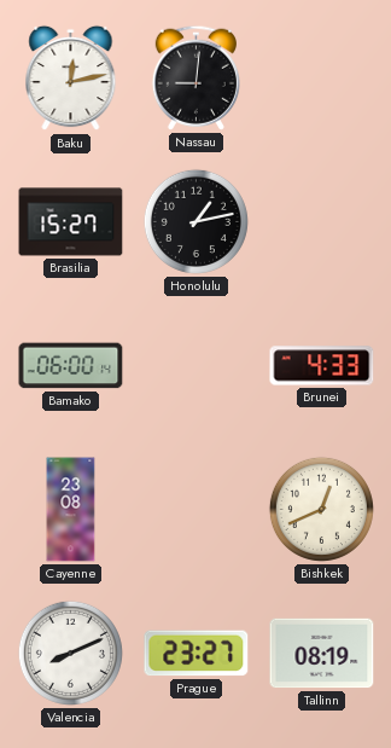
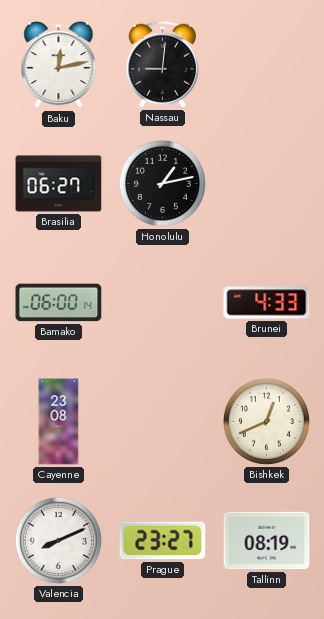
Brasilia: 15:27 -> 06:27
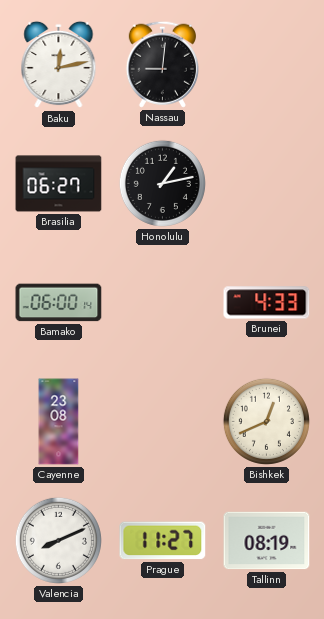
Prague: 23:27 -> 11:27
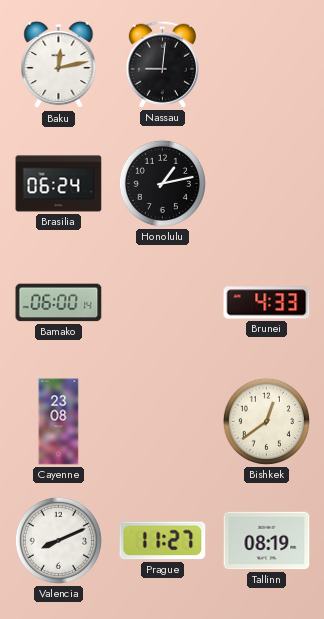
Brasilia: 06:27 -> 06:24
Bishkek: 12:41 -> 12:39
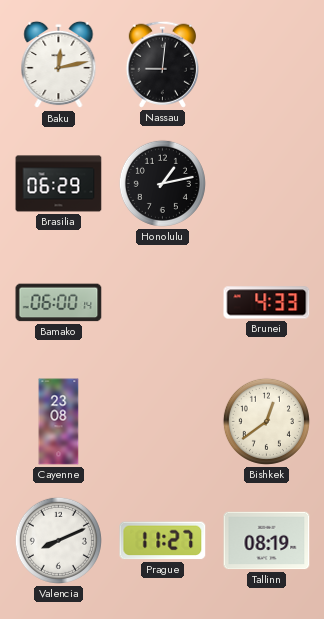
Brasilia: 06:24 -> 06:29
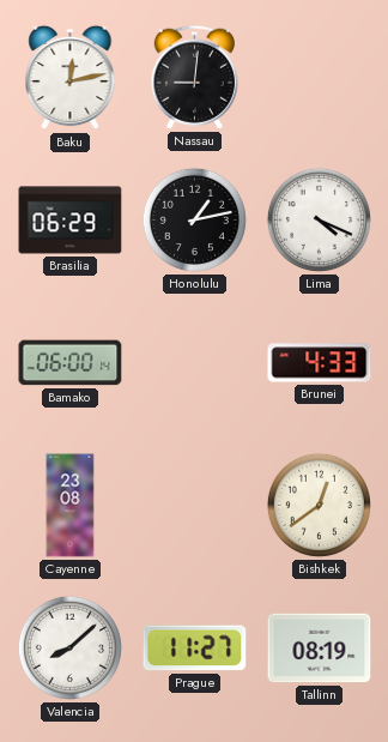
Lima: none -> 4:19
Valencia: 8:11 -> 8:08
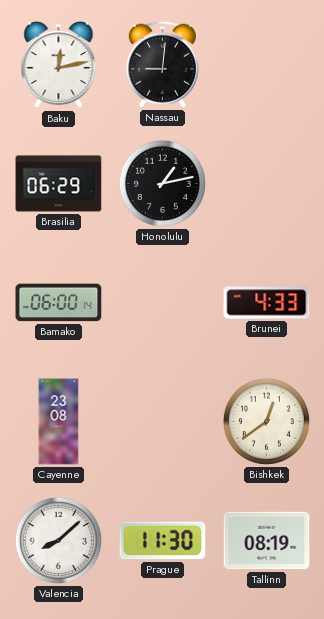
Lima: 4:19 -> none
Prague: 11:27 -> 11:30
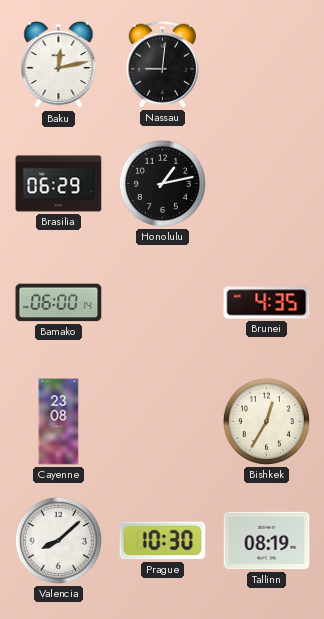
Brunei: 4:33 -> 4:35
Bishkek: 12:39 -> 12:35
Prague: 11:30 -> 10:30
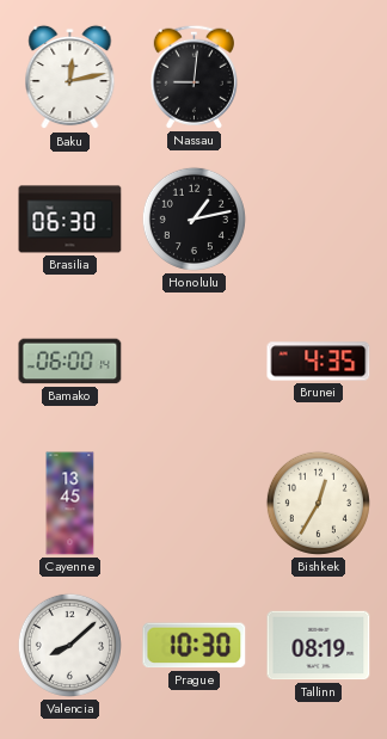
Brasilia: 06:29 -> 06:30
Cayenne: 23:08 -> 13:45
